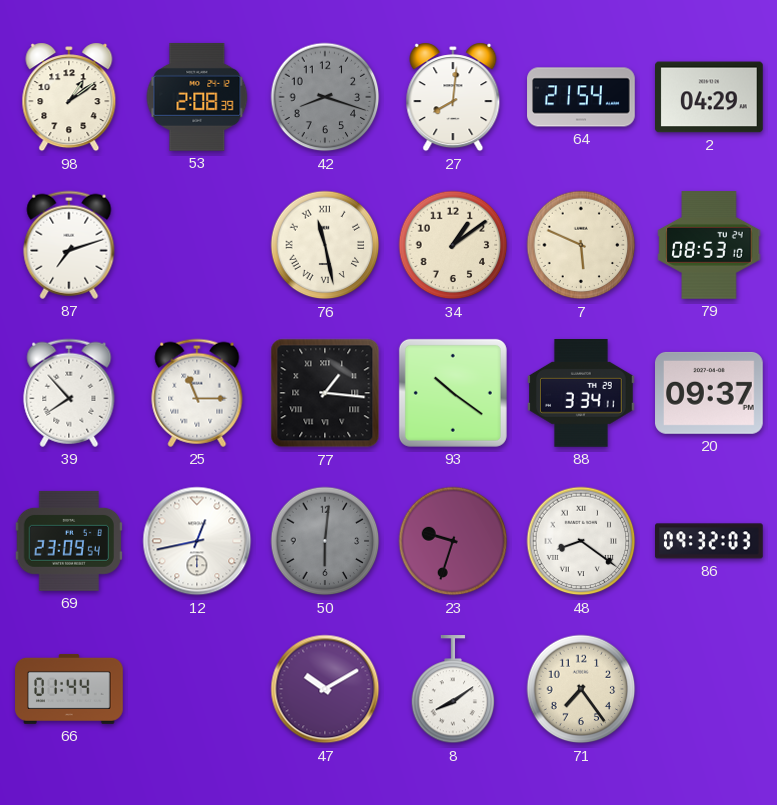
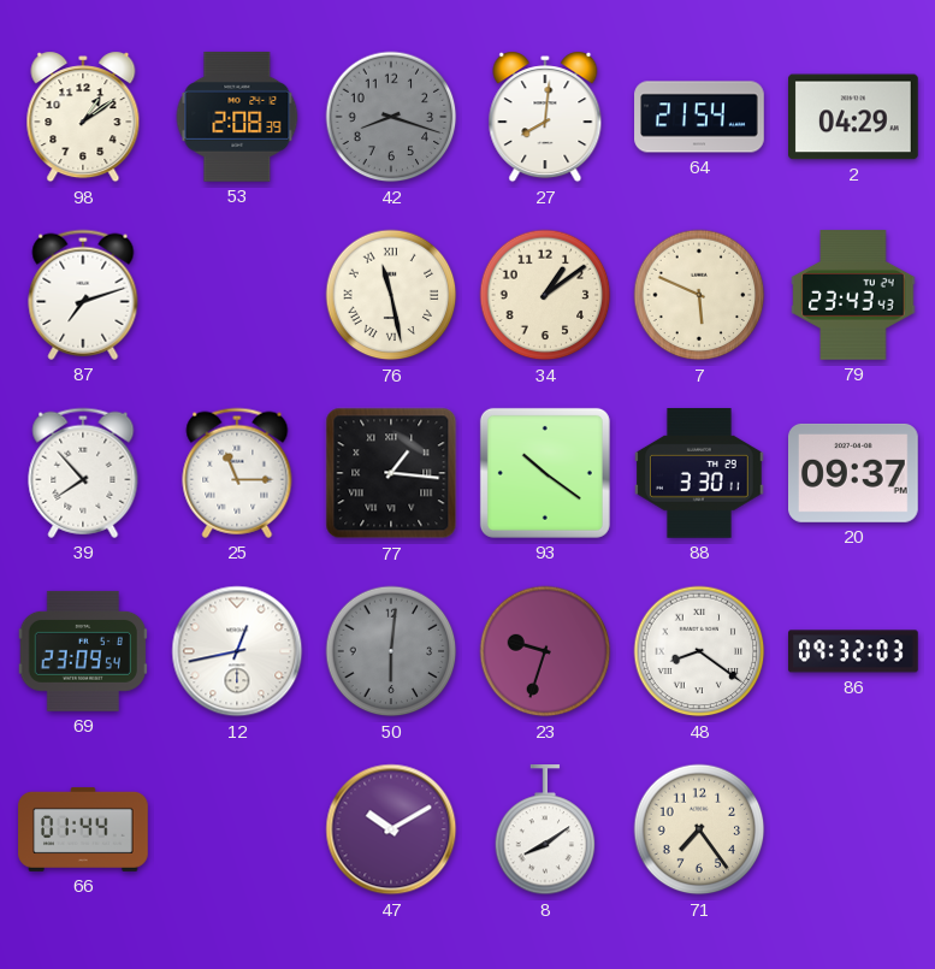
79: 08:53 -> 23:43
88: 3:34 -> 3:30
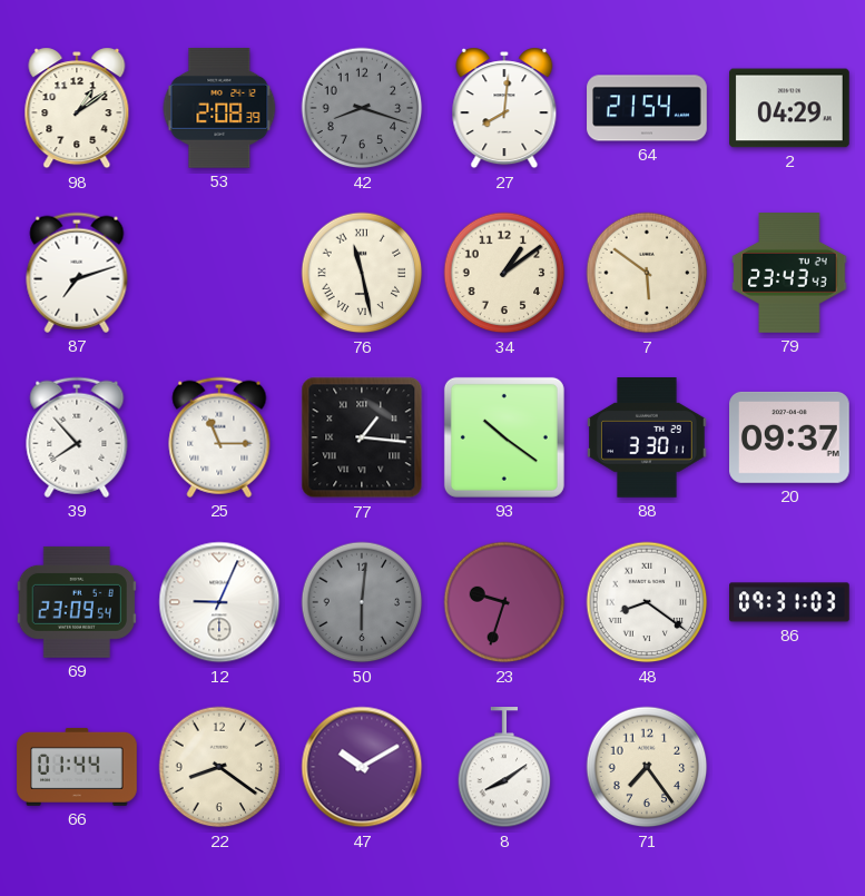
7: 5:49 -> 5:51
12: 12:43 -> 9:04
86: 09:32 -> 09:31
22: none -> 8:21
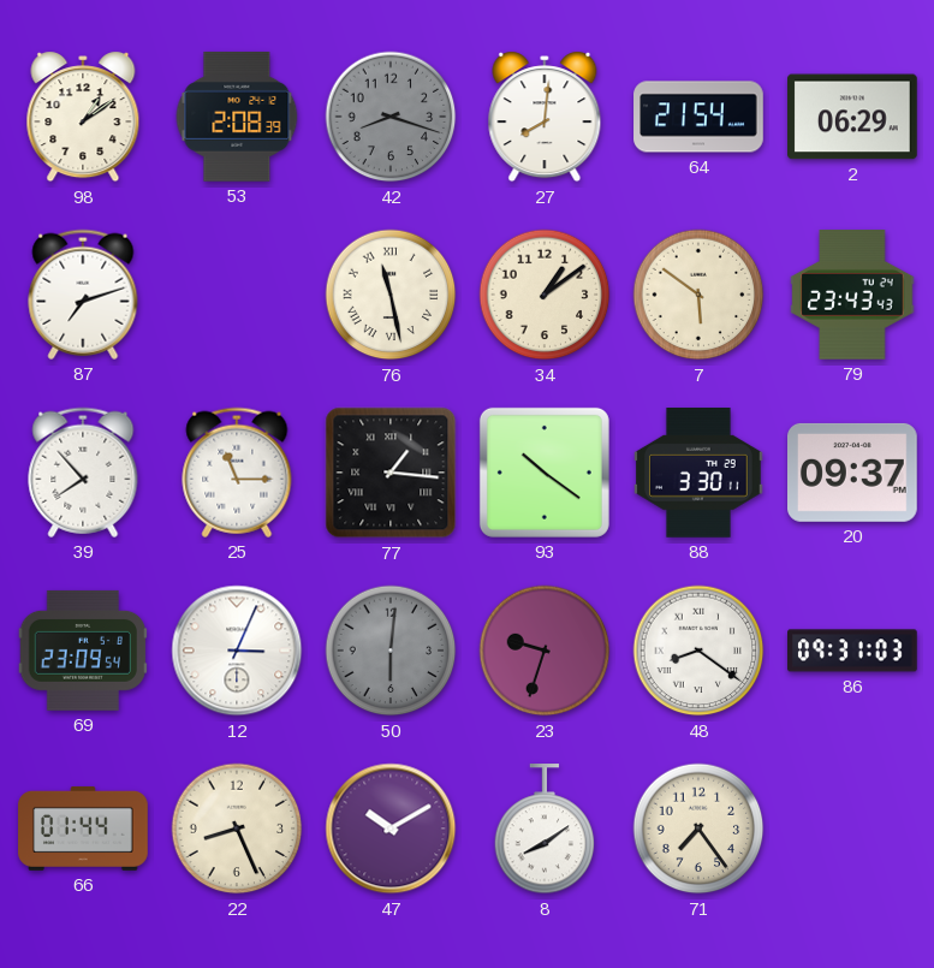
2: 04:29 -> 06:29
12: 9:04 -> 3:04
22: 8:21 -> 8:26
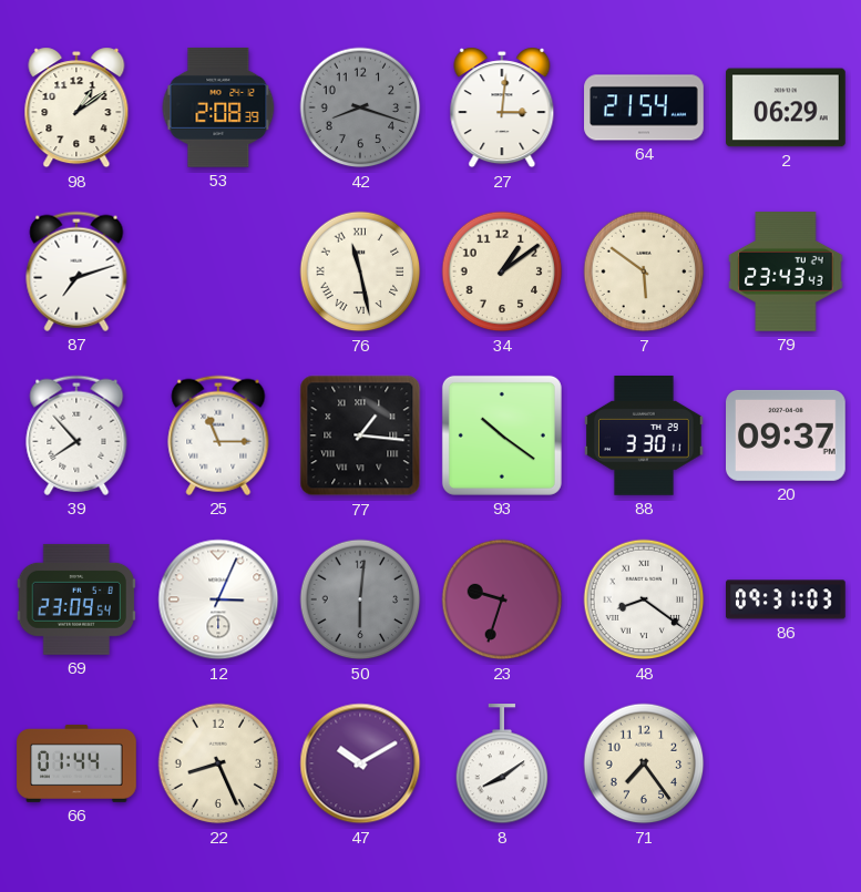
27: 8:01 -> 3:01
